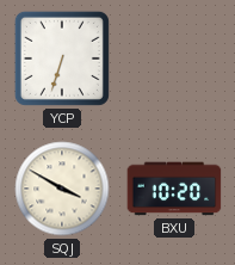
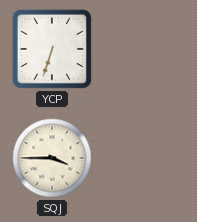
SQJ: 3:50 -> 3:45
BXU: 10:20 -> none
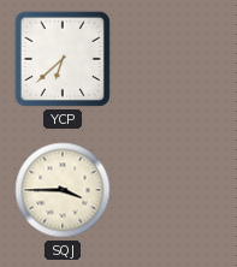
YCP: 6:33 -> 6:38
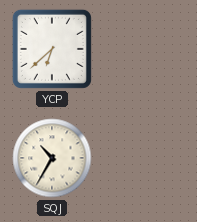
SQJ: 3:45 -> 10:35
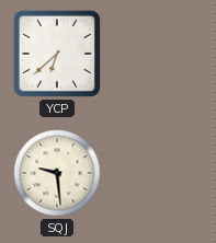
SQJ: 10:35 -> 9:29
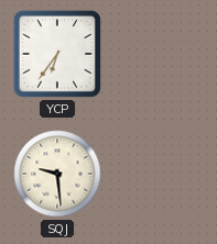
YCP: 6:38 -> 6:36
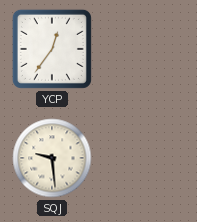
YCP: 6:36 -> 12:36
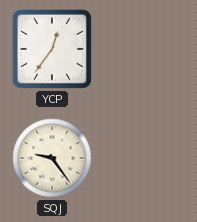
SQJ: 9:29 -> 9:24
